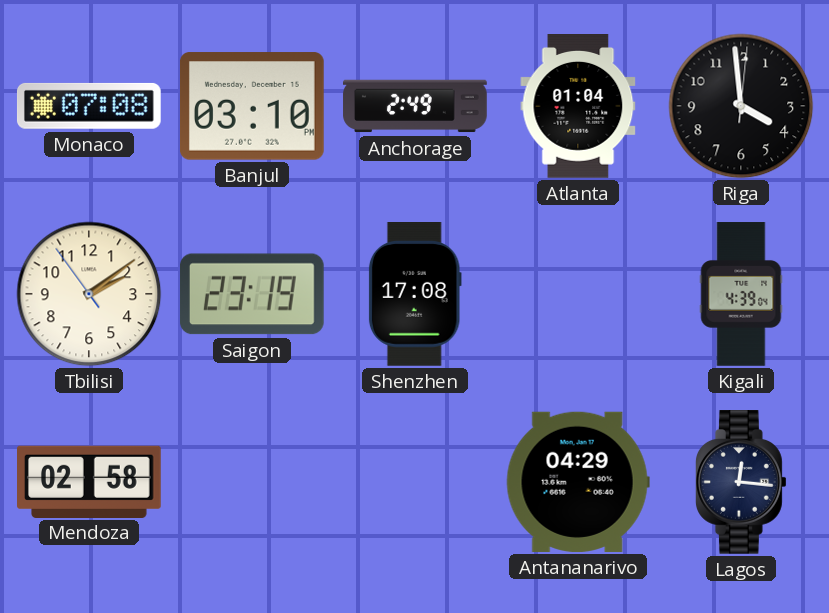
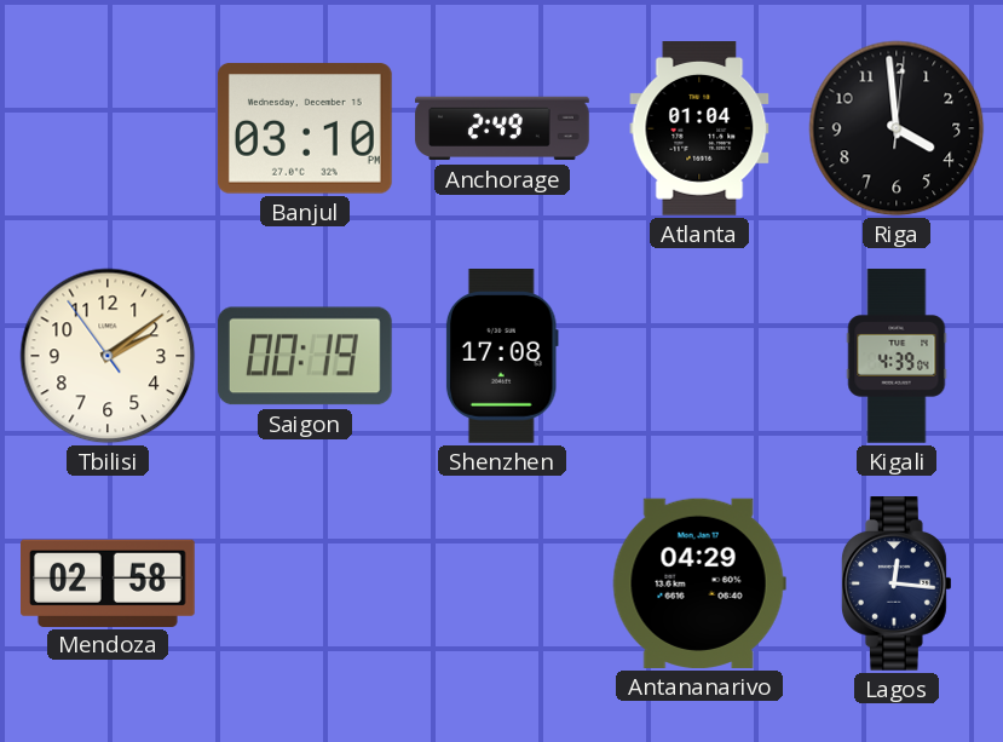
Monaco: 07:08 -> none
Saigon: 23:19 -> 00:19
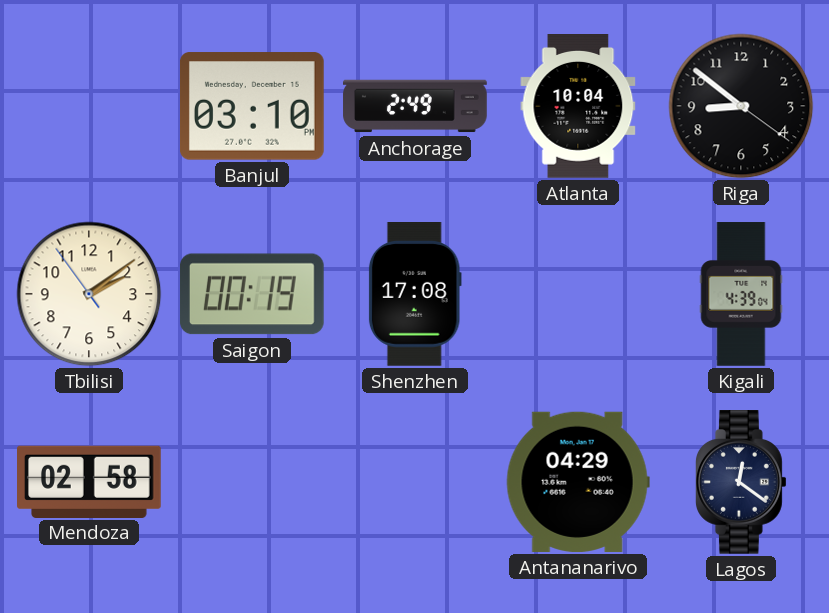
Atlanta: 01:04 -> 10:04
Riga: 3:59 -> 8:51
Lagos: 12:16 -> 12:21
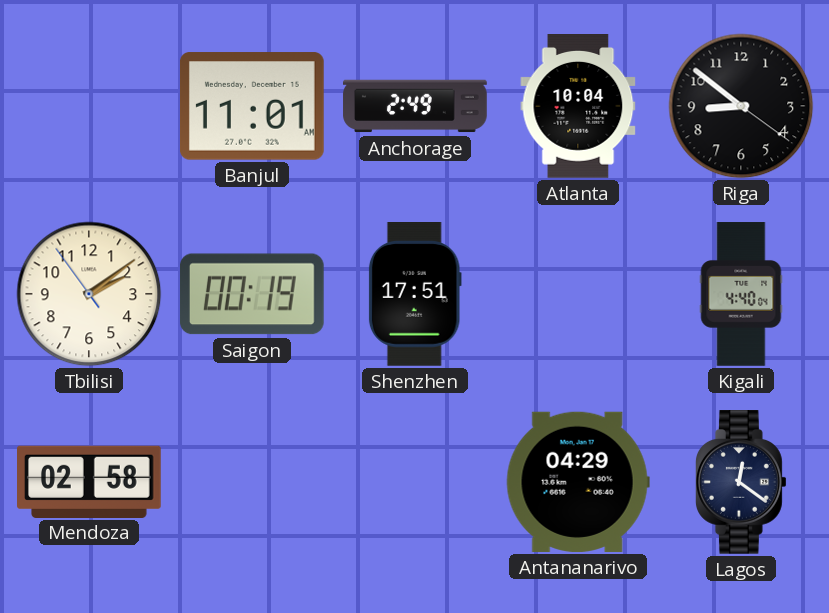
Banjul: 03:10 -> 11:01
Shenzhen: 17:08 -> 17:51
Kigali: 4:39 -> 4:40
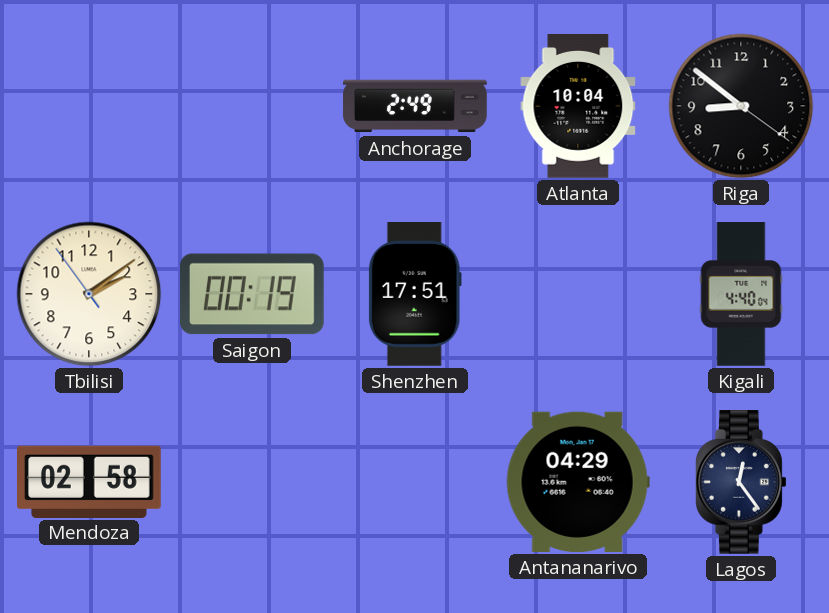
Banjul: 11:01 -> none
Lagos: 12:21 -> 12:24
